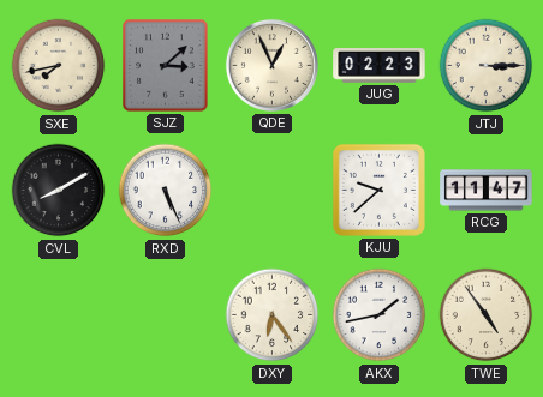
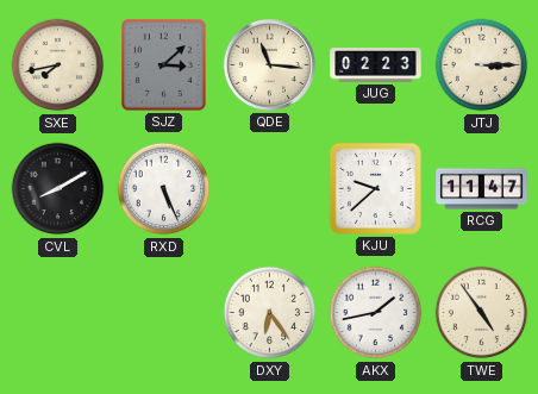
QDE: 12:56 -> 11:16
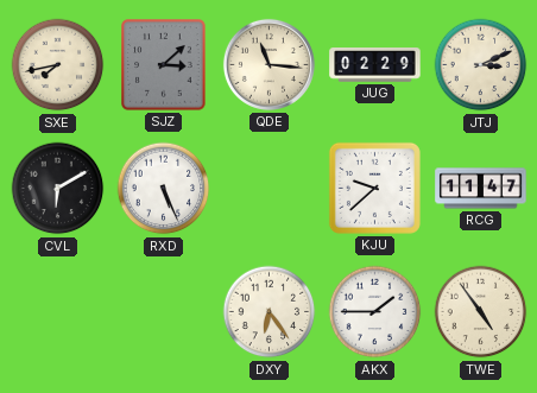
JUG: 02:23 -> 02:29
JTJ: 3:15 -> 3:11
CVL: 8:10 -> 6:10
AKX: 1:43 -> 1:45
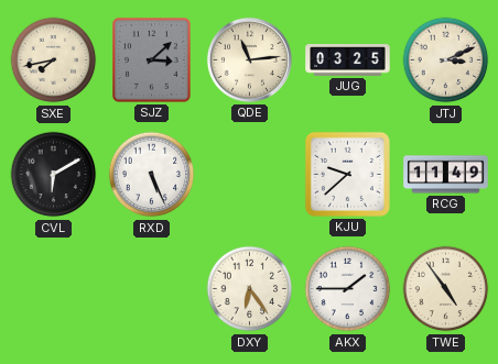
QDE: 11:16 -> 11:14
JUG: 02:29 -> 03:25
RCG: 11:47 -> 11:49
